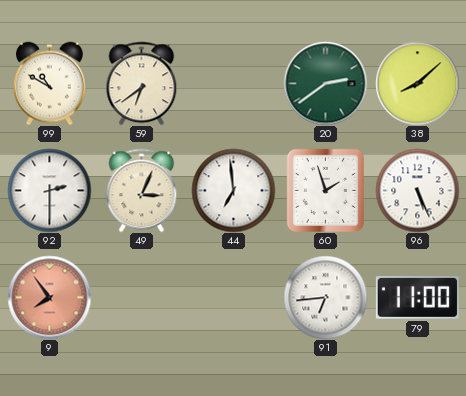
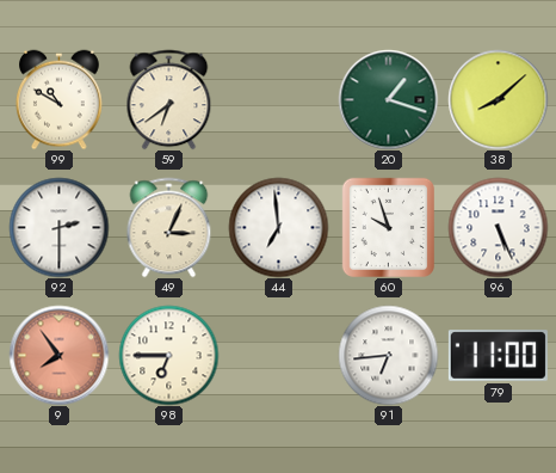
20: 2:39 -> 1:18
60: 1:57 -> 9:57
98: none -> 6:45
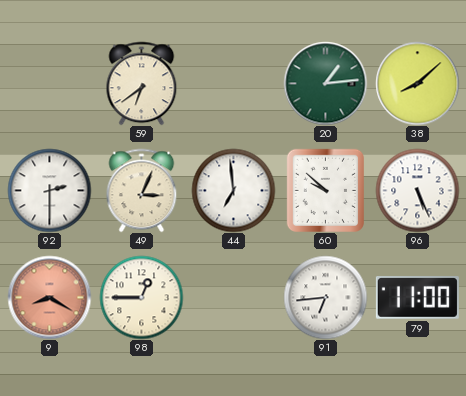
99: 10:50 -> none
20: 1:18 -> 1:14
60: 9:57 -> 9:52
9: 7:54 -> 8:20
98: 6:45 -> 12:45
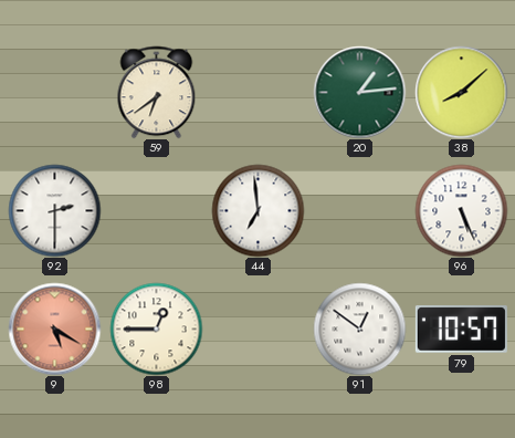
49: 3:04 -> none
60: 9:52 -> none
9: 8:20 -> 5:20
91: 6:44 -> 12:51
79: 11:00 -> 10:57
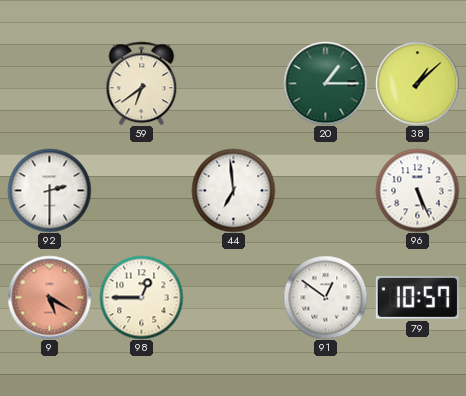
20: 1:14 -> 1:15
38: 8:08 -> 1:08
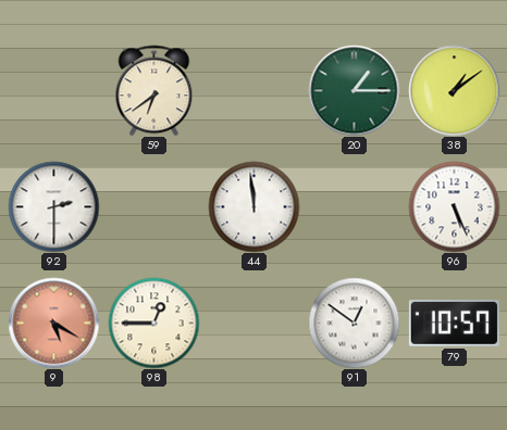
38: 1:08 -> 1:09
44: 6:59 -> 11:59
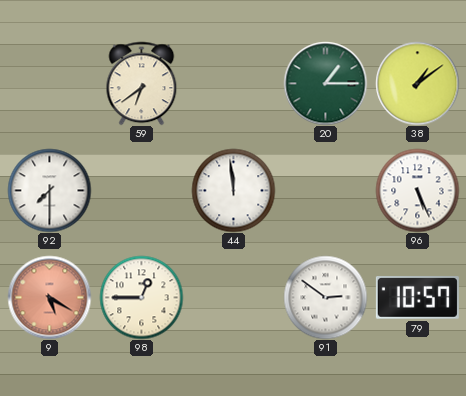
92: 2:30 -> 7:30
91: 12:51 -> 2:51
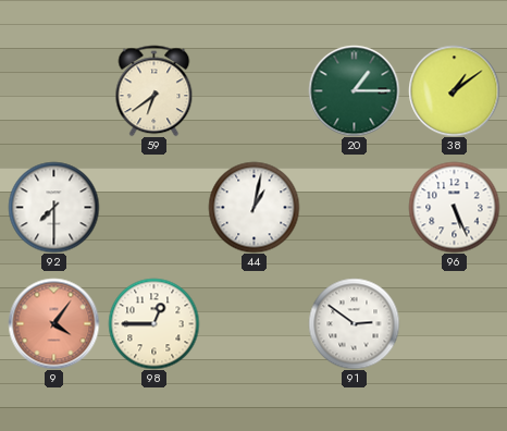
44: 11:59 -> 1:02
9: 5:20 -> 4:06
79: 10:57 -> none
